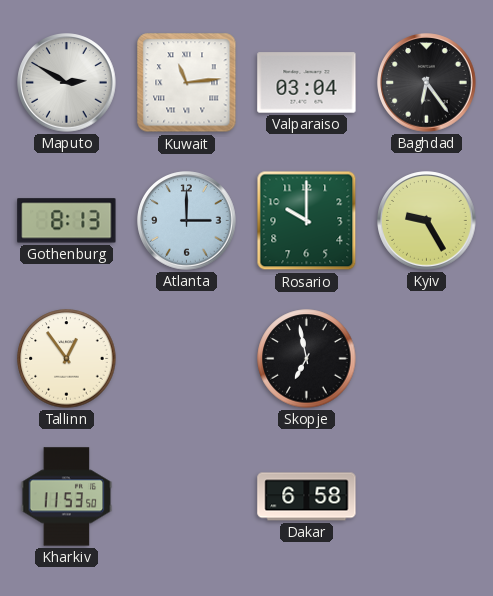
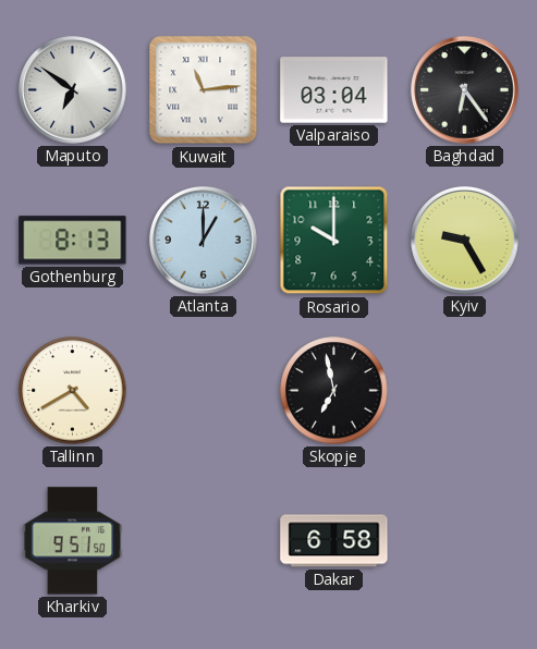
Maputo: 2:50 -> 6:51
Atlanta: 3:00 -> 1:00
Tallinn: 12:54 -> 4:40
Kharkiv: 11:53 -> 9:51
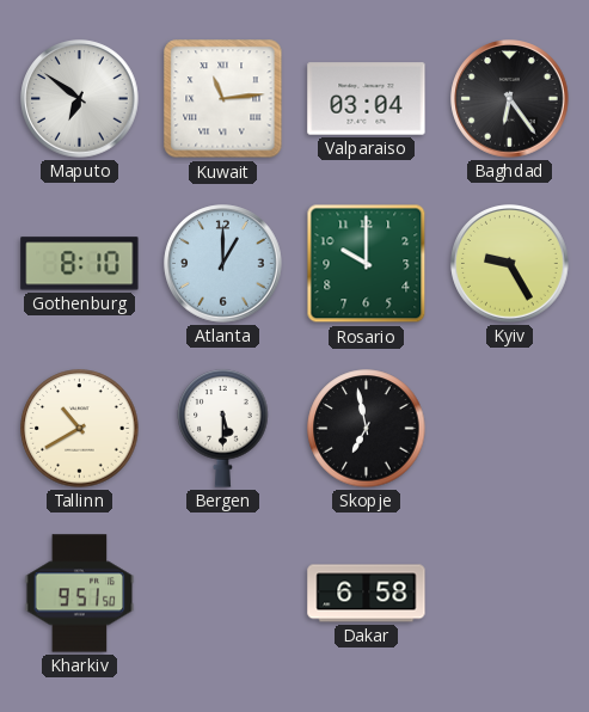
Gothenburg: 8:13 -> 8:10
Tallinn: 4:40 -> 10:40
Bergen: none -> 5:30
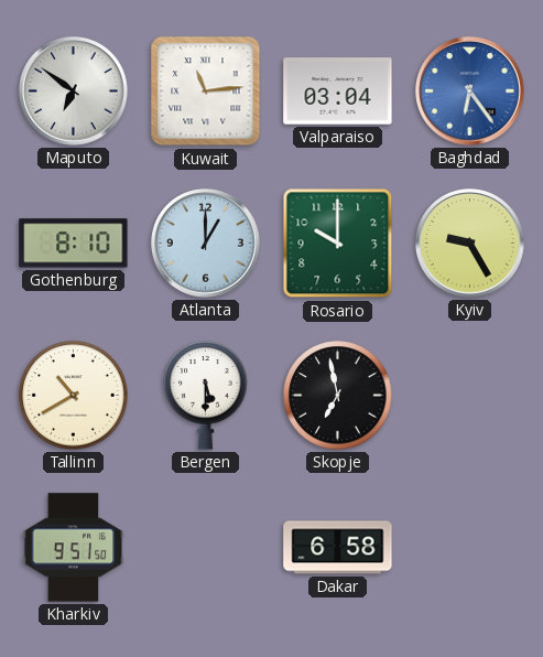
Baghdad dial: black -> blue
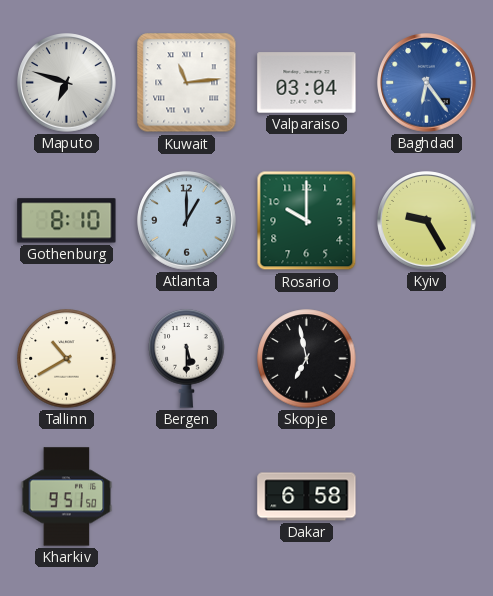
Maputo: 6:51 -> 6:48
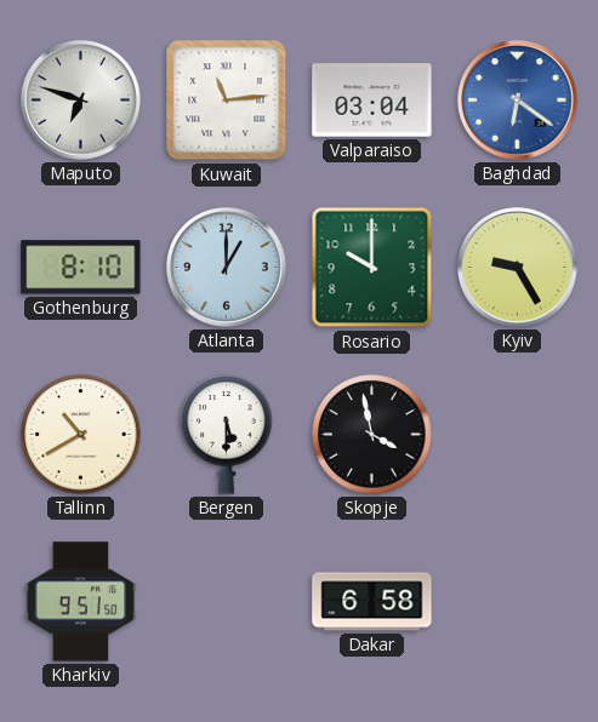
Baghdad: 6:24 -> 6:21
Skopje: 6:58 -> 3:58
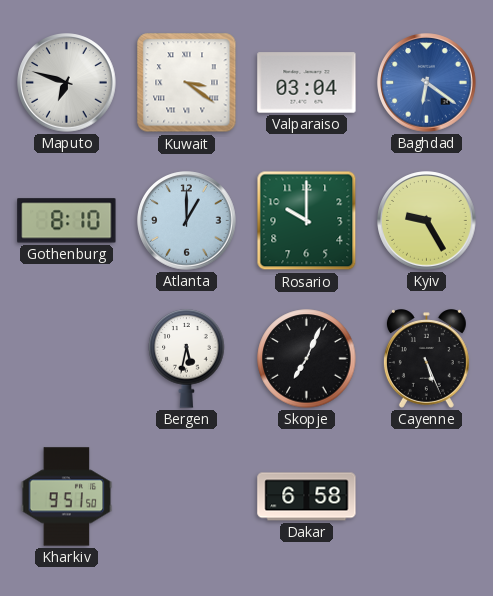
Kuwait: 11:14 -> 3:21
Tallinn: 10:40 -> none
Bergen: 5:30 -> 5:32
Skopje: 3:58 -> 7:04
Cayenne: none -> 5:26
